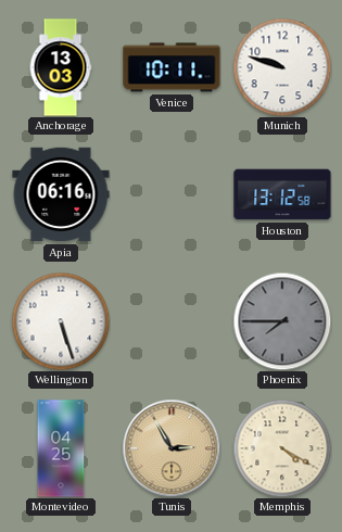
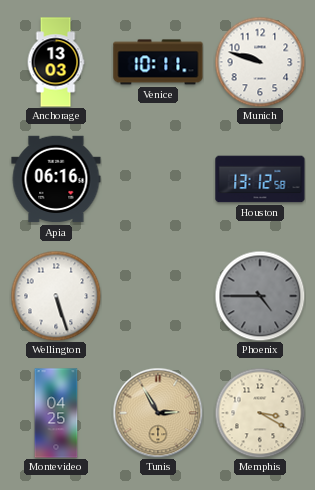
Phoenix: 7:45 -> 4:45
Memphis: 4:20 -> 3:20
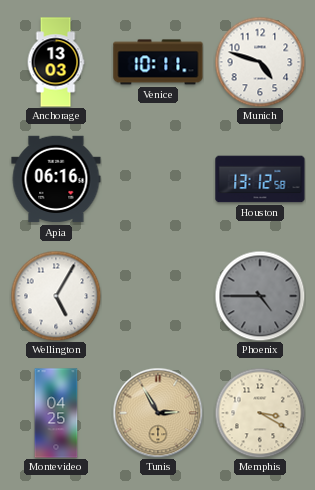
Munich: 9:48 -> 4:48
Wellington: 5:27 -> 5:05
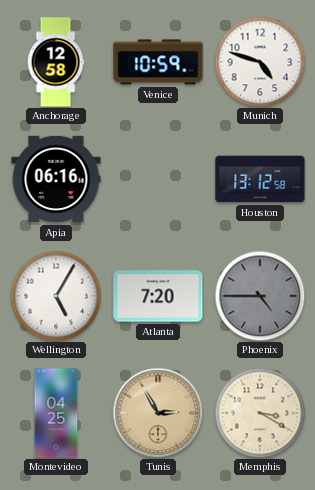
Anchorage: 13:03 -> 12:58
Venice: 10:11 -> 10:59
Atlanta: none -> 7:20
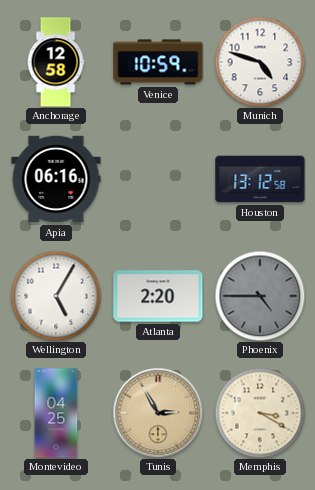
Atlanta: 7:20 -> 2:20
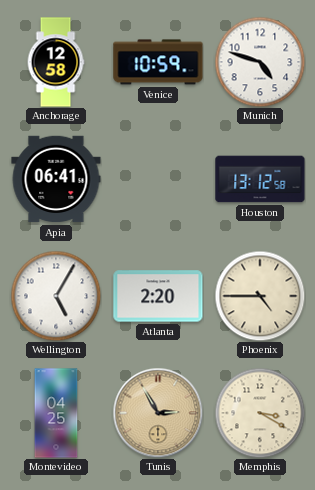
Apia: 06:16 -> 06:41
Phoenix dial: grey -> cream
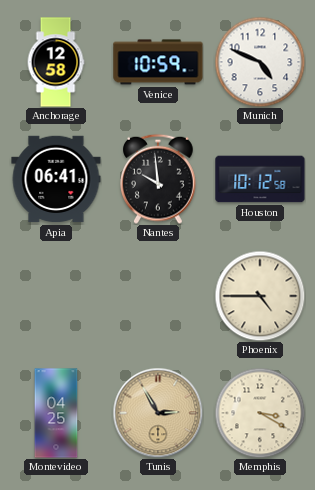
Munich: 4:48 -> 4:49
Nantes: none -> 9:59
Houston: 13:12 -> 10:12
Wellington: 5:05 -> none
Atlanta: 2:20 -> none
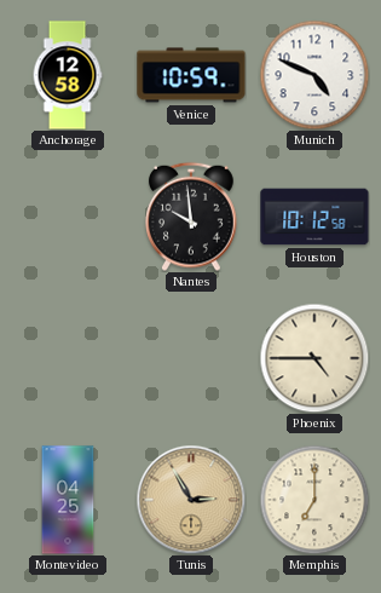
Apia: 06:41 -> none
Memphis: 3:20 -> 7:00
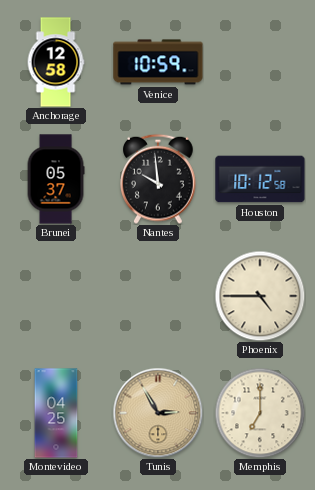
Munich: 4:49 -> none
Brunei: none -> 05:37
